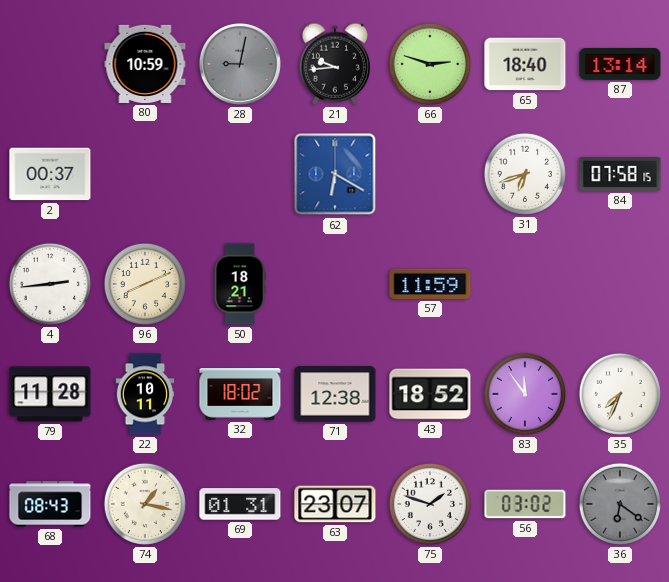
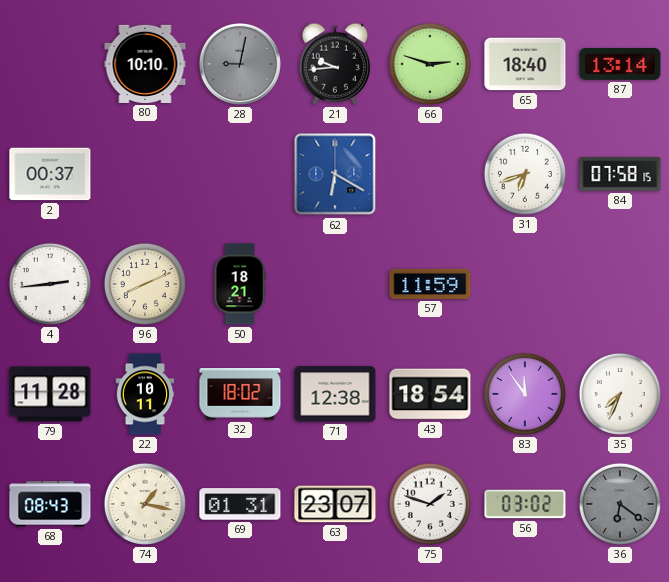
80: 10:59 -> 10:10
43: 18:52 -> 18:54
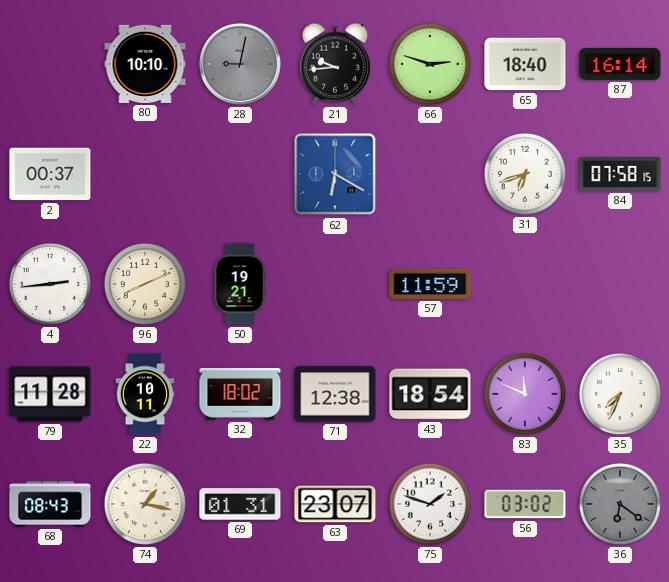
87: 13:14 -> 16:14
50: 18:21 -> 19:21
83: 11:54 -> 11:49
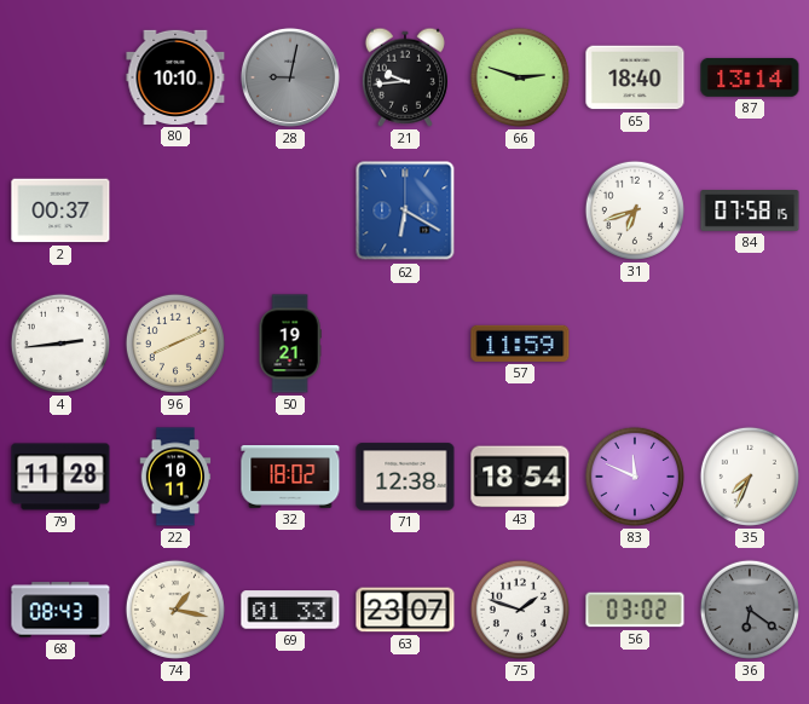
87: 16:14 -> 13:14
69: 01:31 -> 01:33
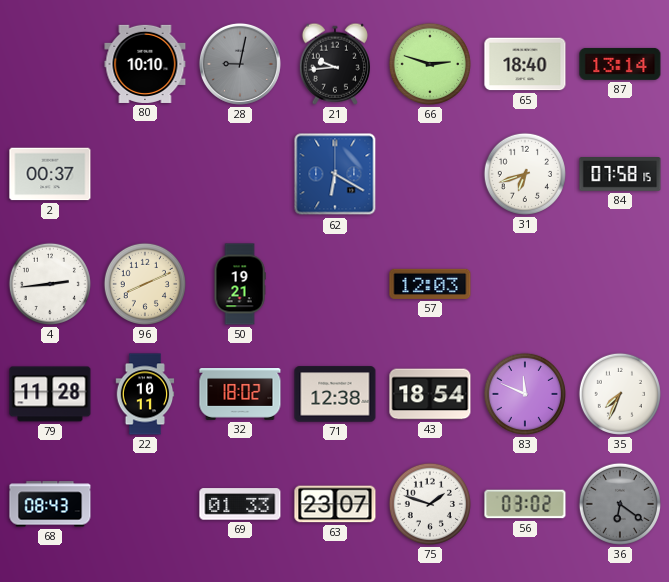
57: 11:59 -> 12:03
74: 1:17 -> none
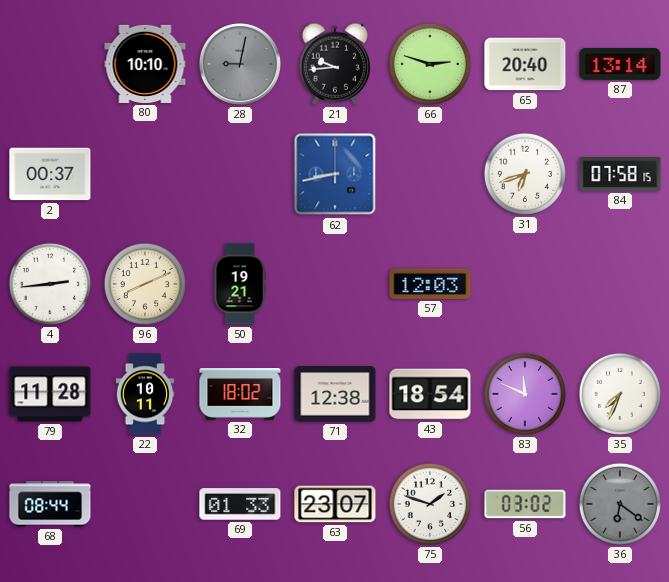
65: 18:40 -> 20:40
62: 6:20 -> 8:43
68: 08:43 -> 08:44
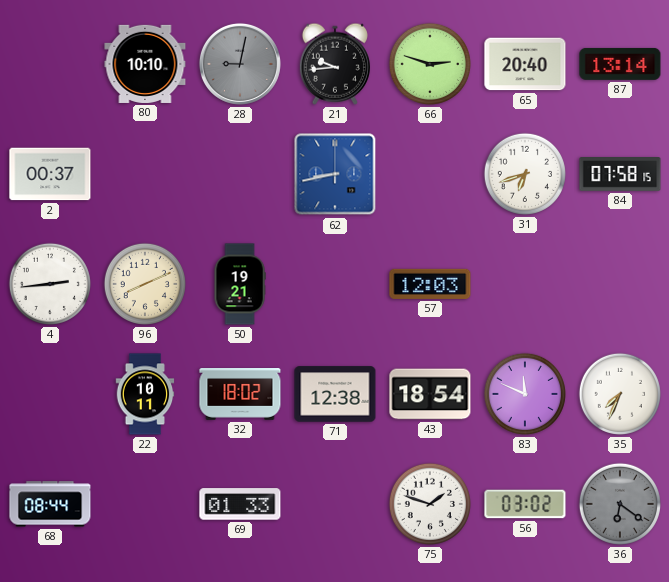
79: 11:28 -> none
63: 23:07 -> none
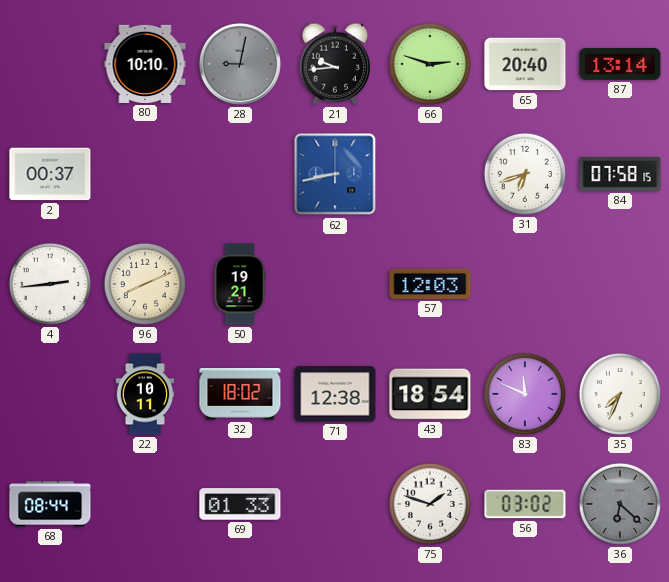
36: 6:21 -> 6:22
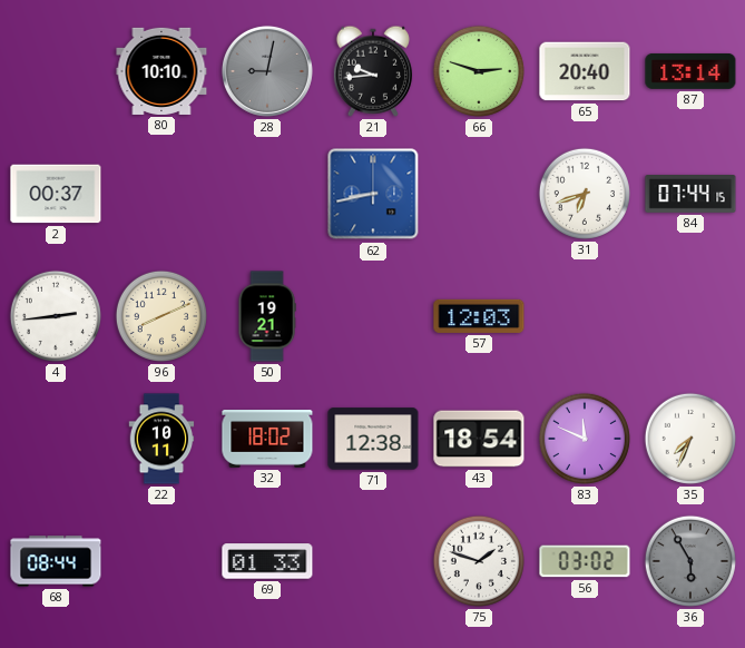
84: 07:58 -> 07:44
36: 6:22 -> 5:55
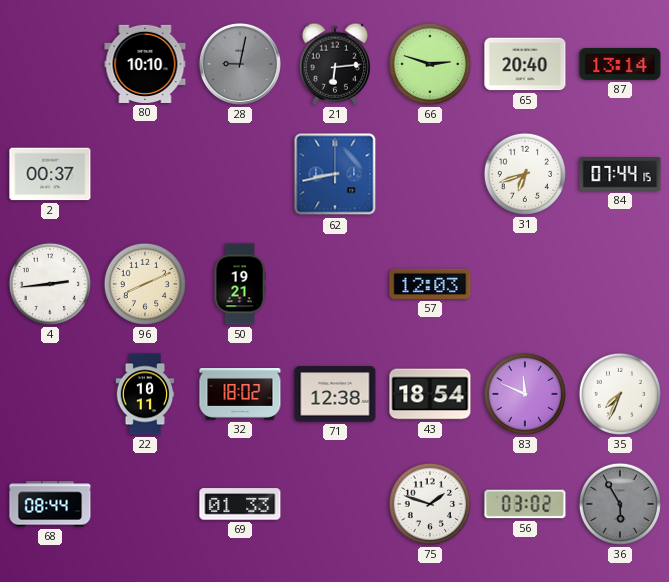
21: 9:44 -> 6:14
